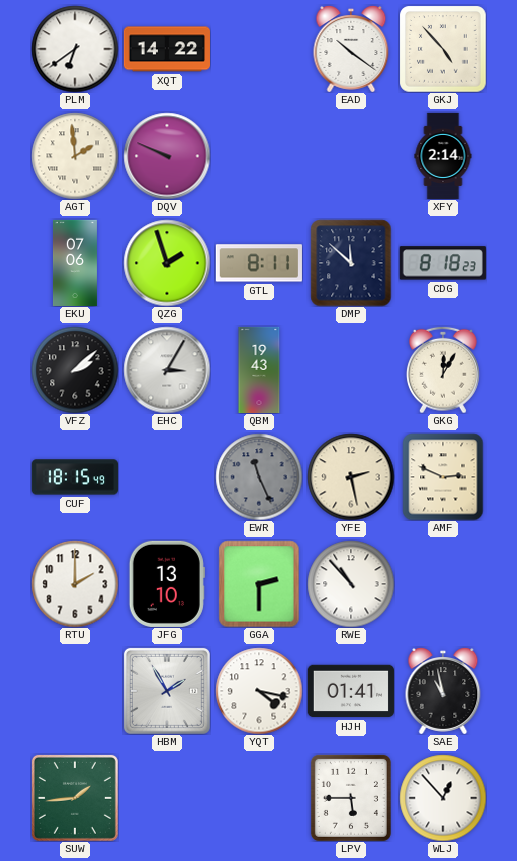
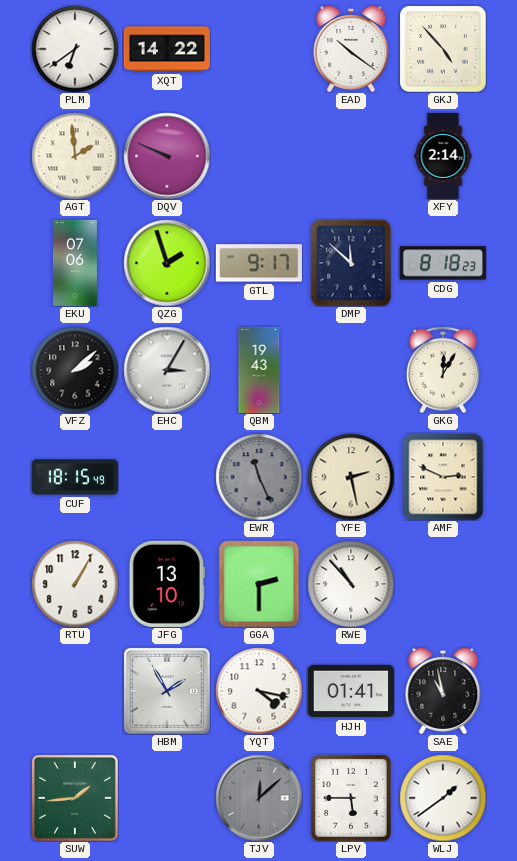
GTL: 8:11 -> 9:17
RTU: 2:00 -> 1:05
TJV: none -> 12:08
WLJ: 12:53 -> 1:39
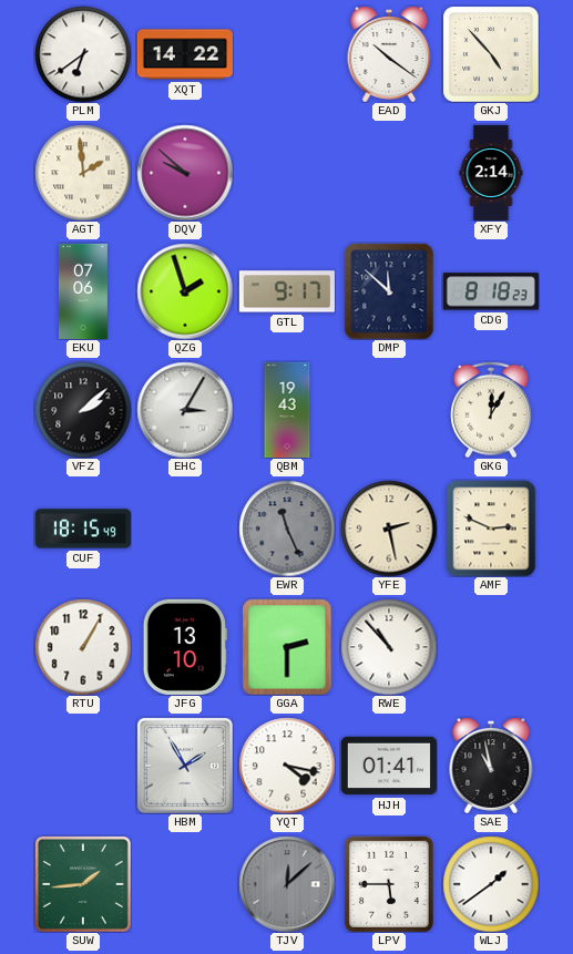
DQV: 9:49 -> 9:52
